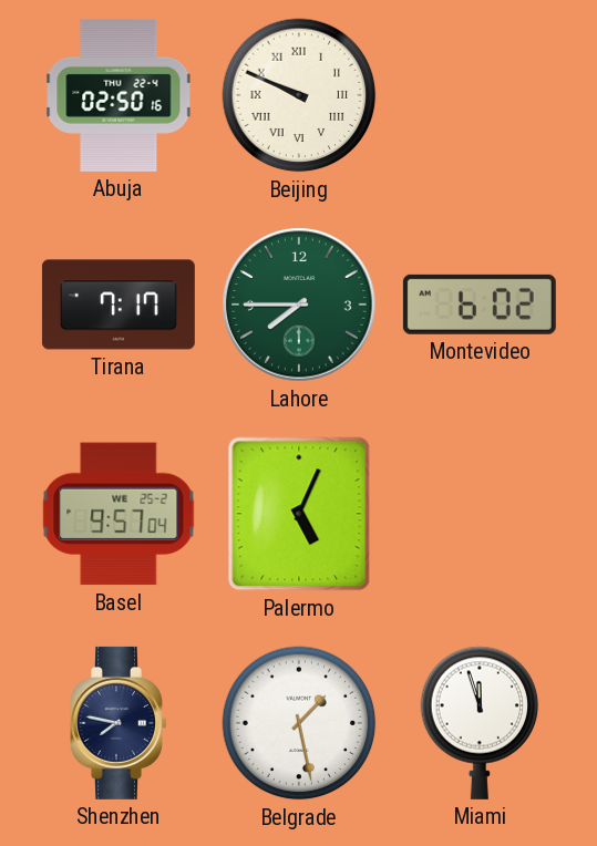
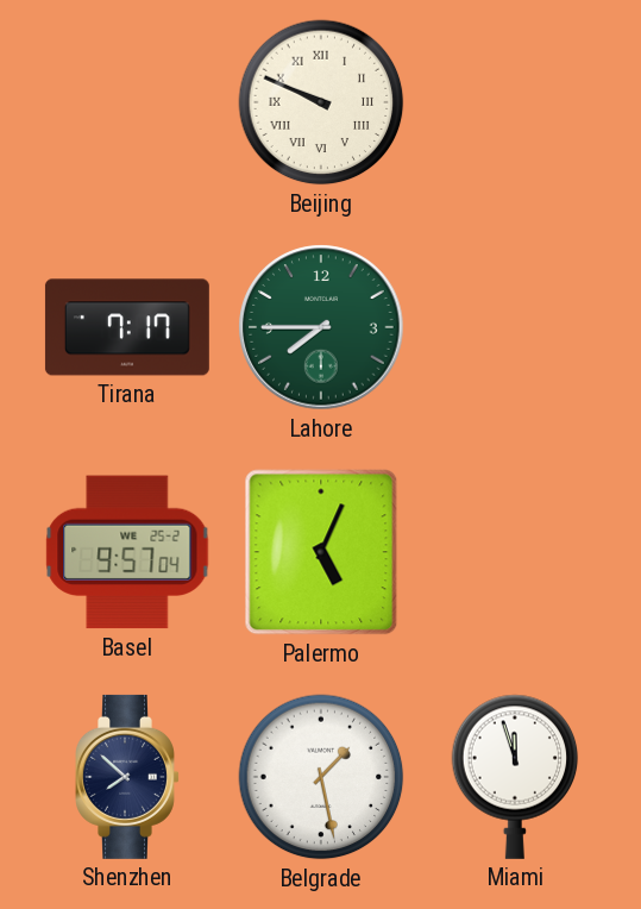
Abuja: 02:50 -> none
Montevideo: 6:02 -> none
Shenzhen: 7:47 -> 7:52
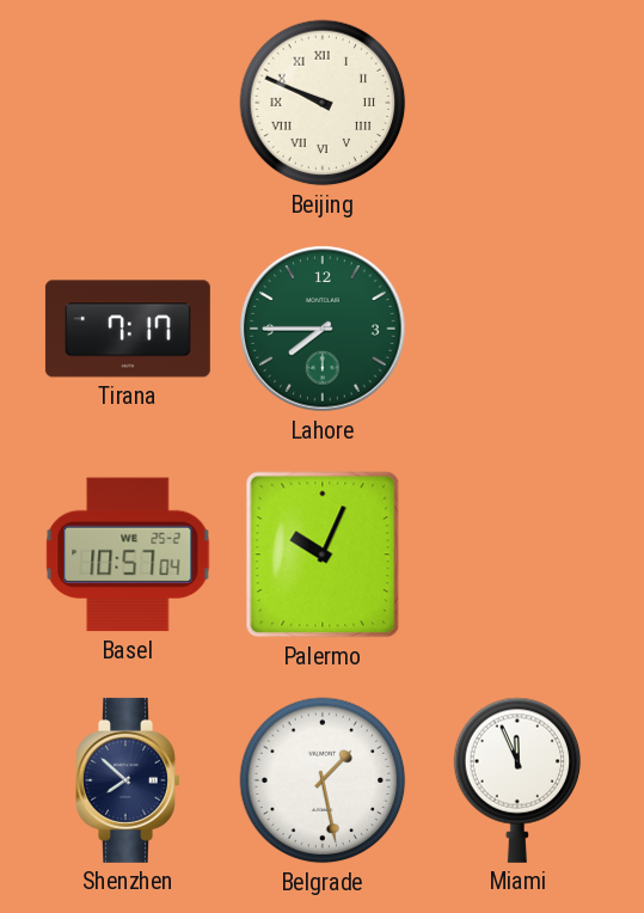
Basel: 9:57 -> 10:57
Palermo: 5:04 -> 10:04
Miami: 11:57 -> 11:56
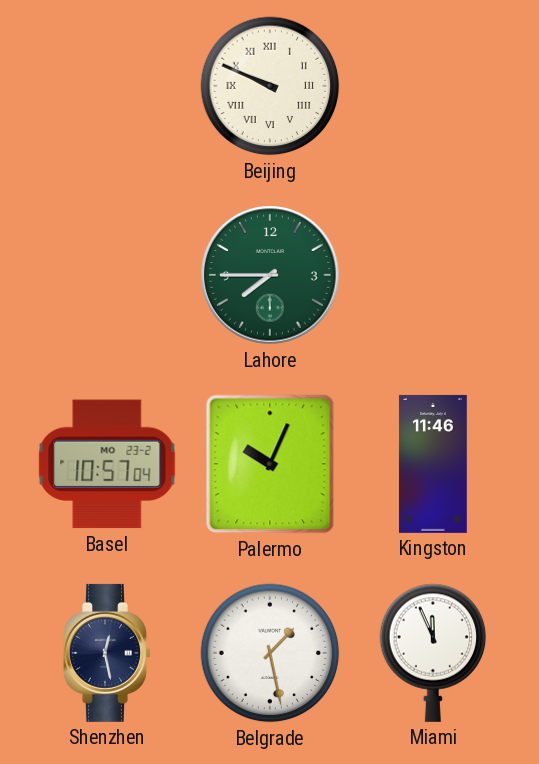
Tirana: 7:17 -> none
Basel date: WE 25-2 -> MO 23-2
Kingston: none -> 11:46
Shenzhen: 7:52 -> 12:28
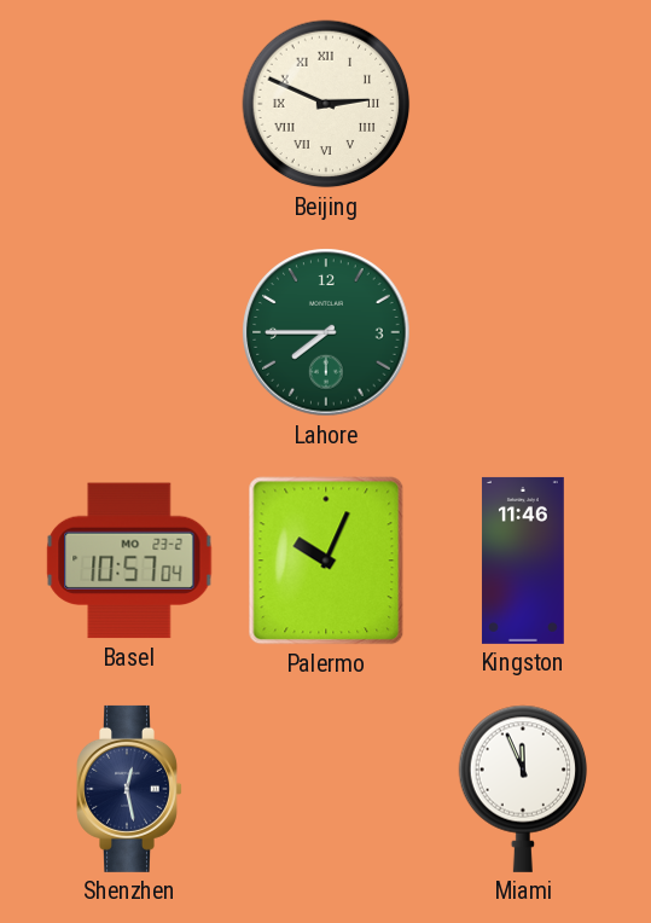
Beijing: 9:49 -> 2:49
Belgrade: 1:28 -> none
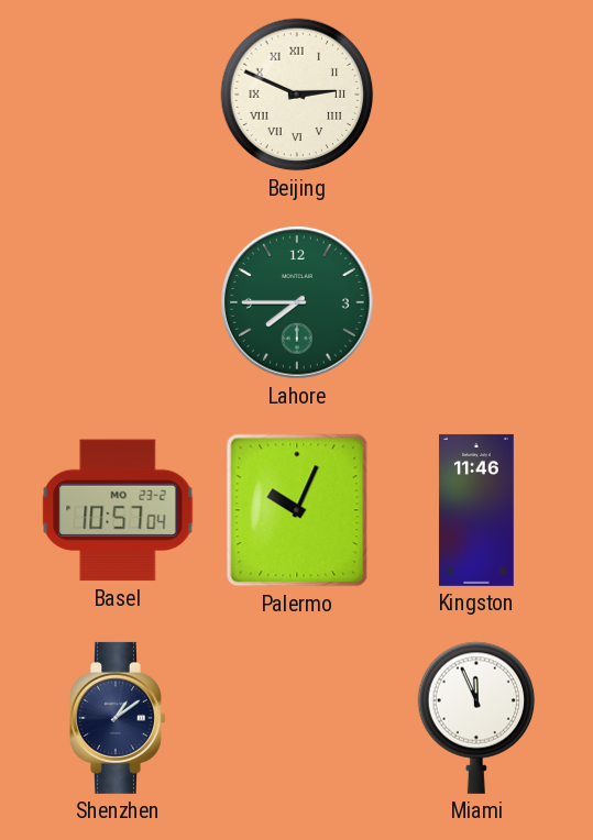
Shenzhen: 12:28 -> 1:09
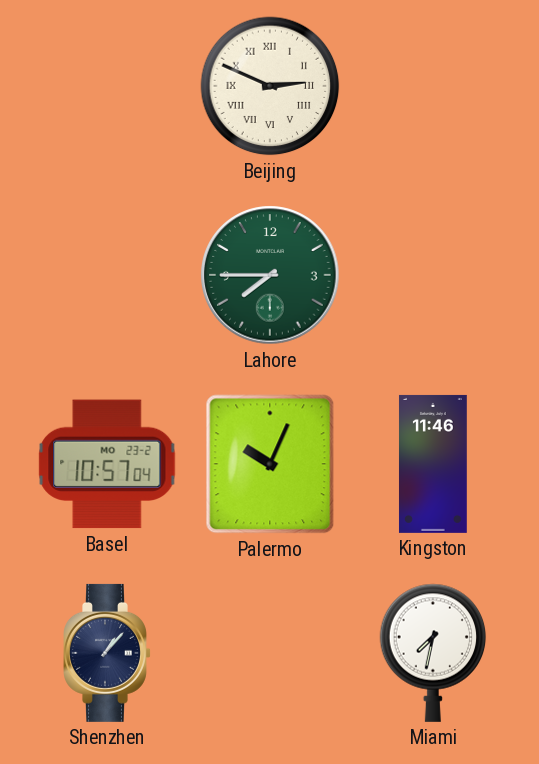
Shenzhen: 1:09 -> 1:07
Miami: 11:56 -> 7:32
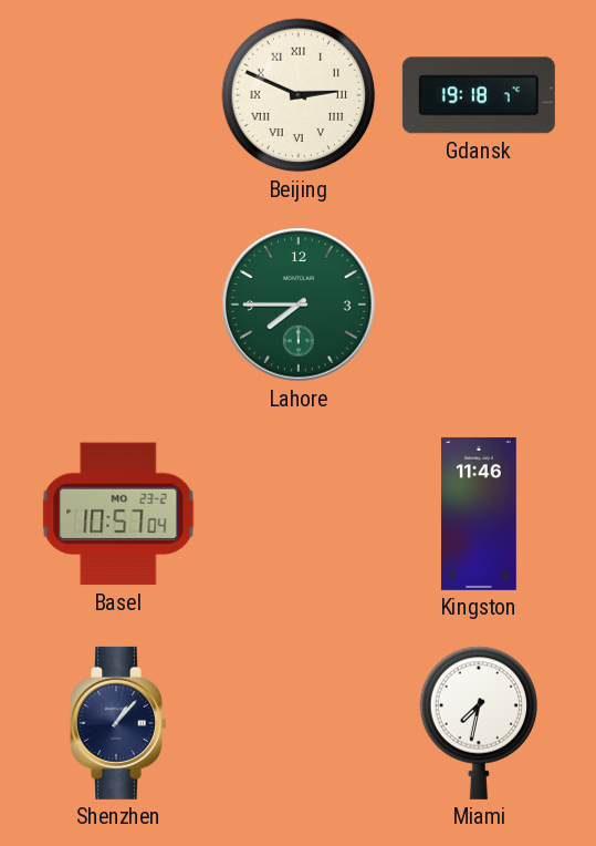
Gdansk: none -> 19:18
Palermo: 10:04 -> none
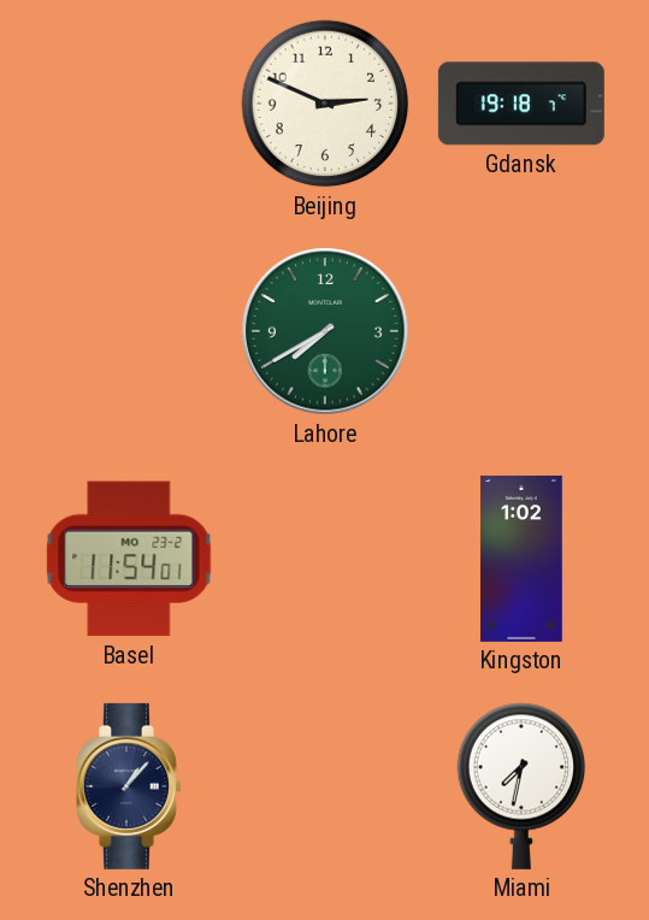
Beijing numerals: Roman -> Arabic
Lahore: 7:45 -> 7:40
Basel: 10:57 -> 11:54
Kingston: 11:46 -> 1:02
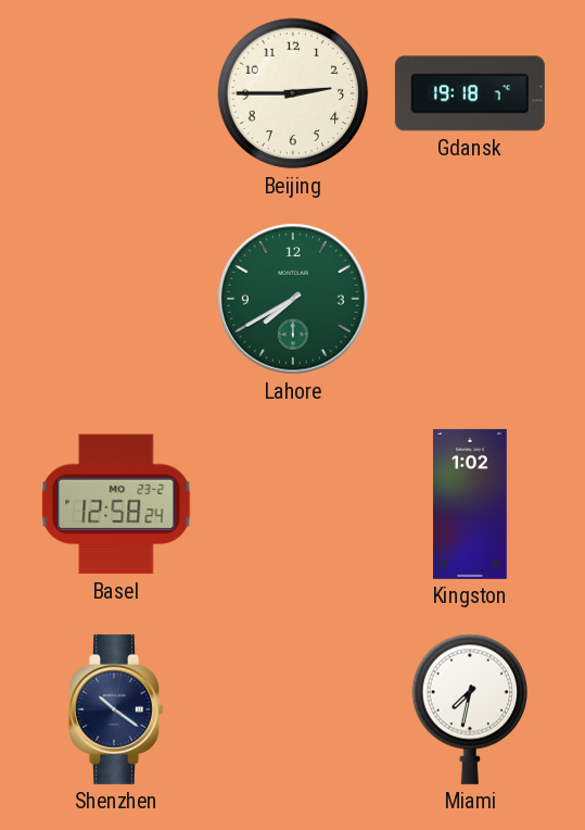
Beijing: 2:49 -> 2:45
Basel: 11:54 -> 12:58
Shenzhen: 1:07 -> 10:21
